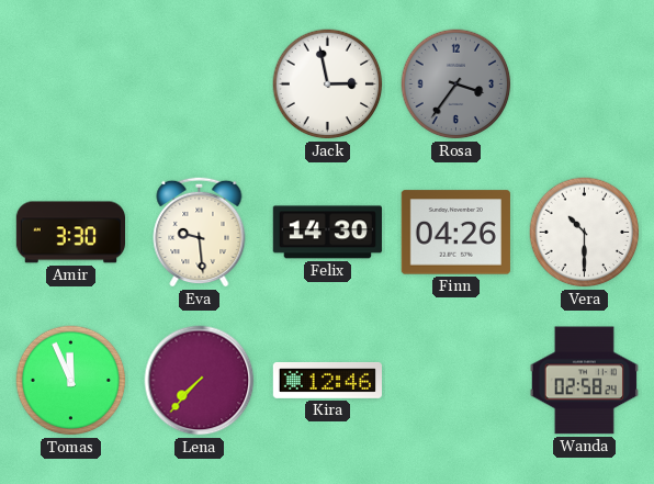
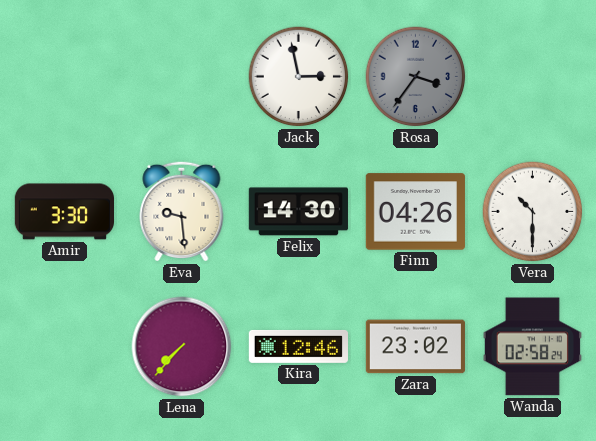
Tomas: 11:56 -> none
Zara: none -> 23:02
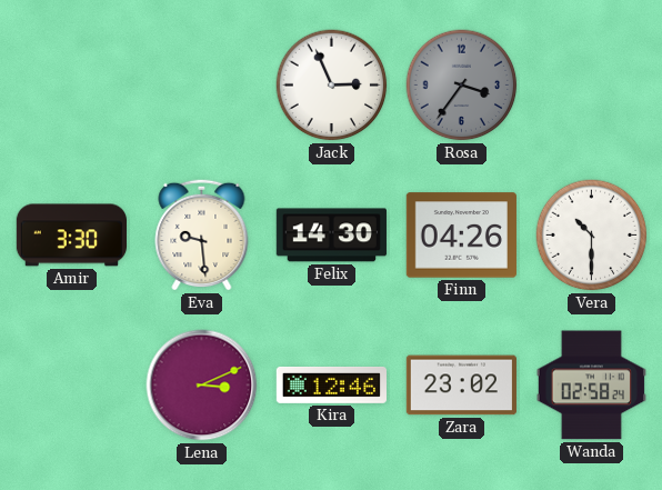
Jack: 2:58 -> 2:56
Lena: 7:37 -> 3:11
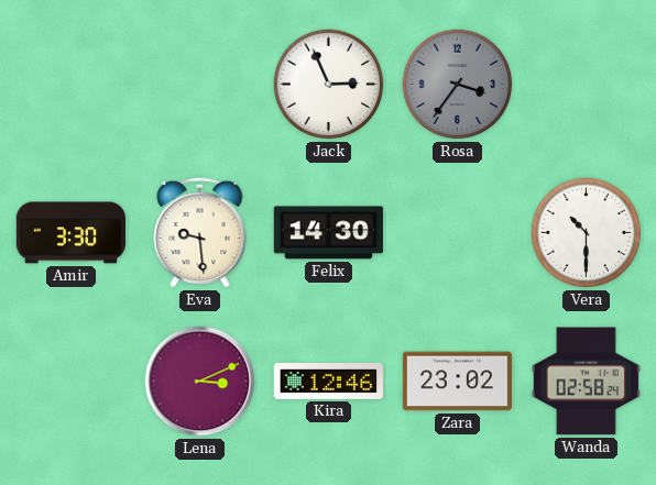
Finn: 04:26 -> none
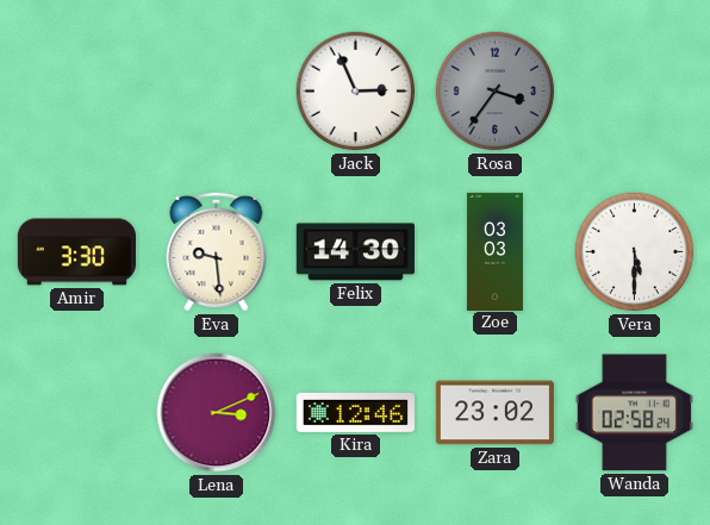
Zoe: none -> 03:03
Vera: 10:30 -> 5:30
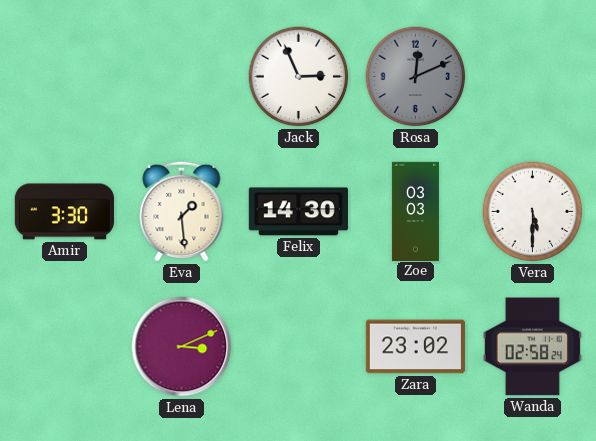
Rosa: 3:36 -> 12:11
Eva: 9:29 -> 1:29
Kira: 12:46 -> none
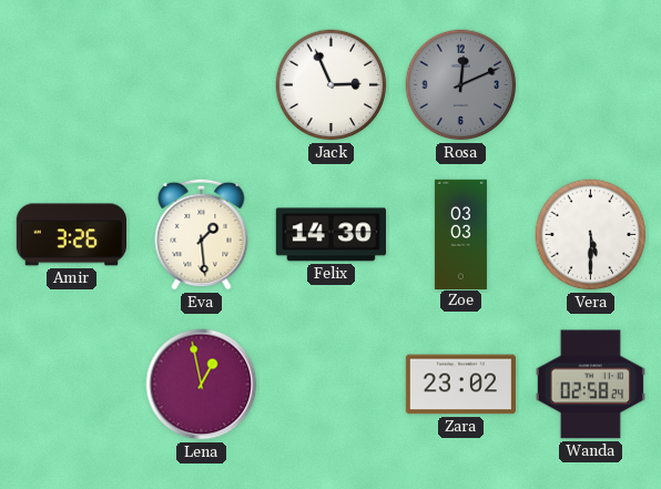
Amir: 3:30 -> 3:26
Lena: 3:11 -> 12:58
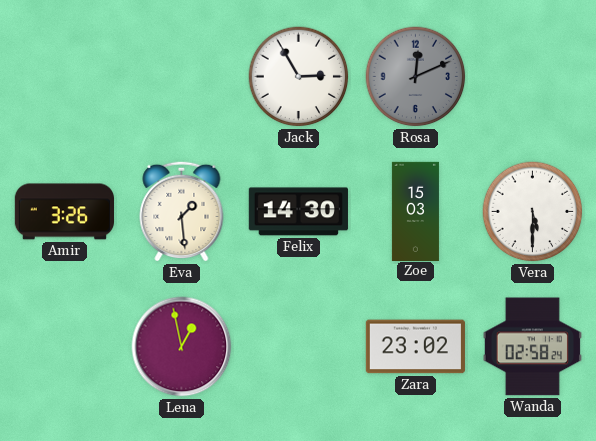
Jack: 2:56 -> 2:55
Zoe: 03:03 -> 15:03
